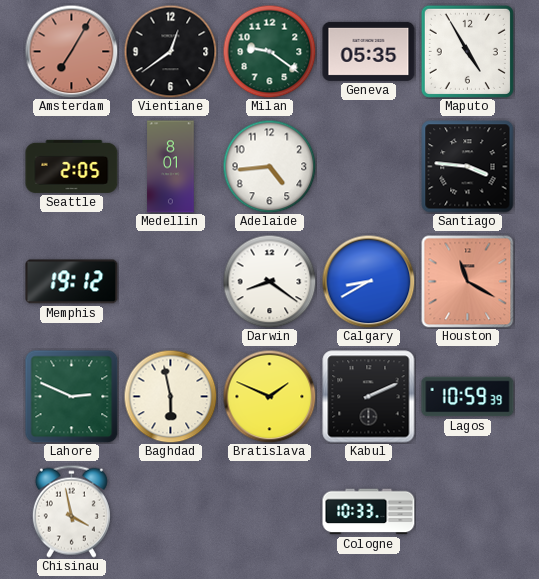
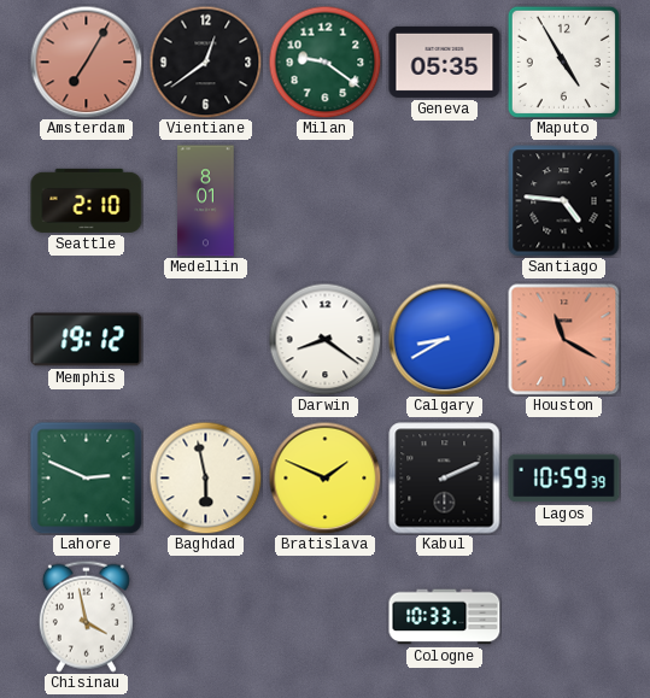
Seattle: 2:05 -> 2:10
Adelaide: 4:44 -> none
Santiago: 3:46 -> 4:46
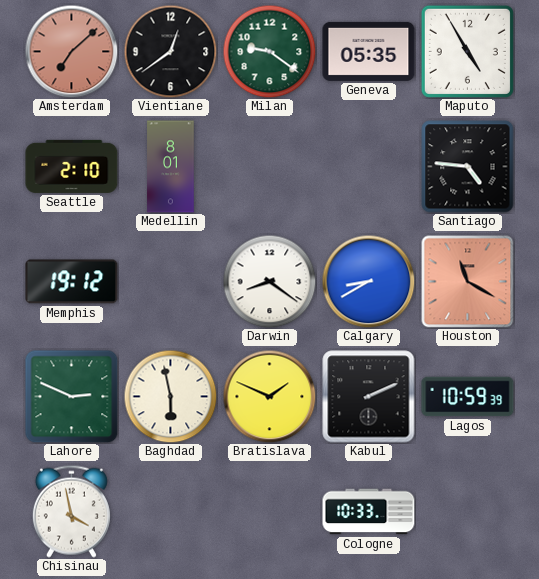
Amsterdam: 7:05 -> 7:08
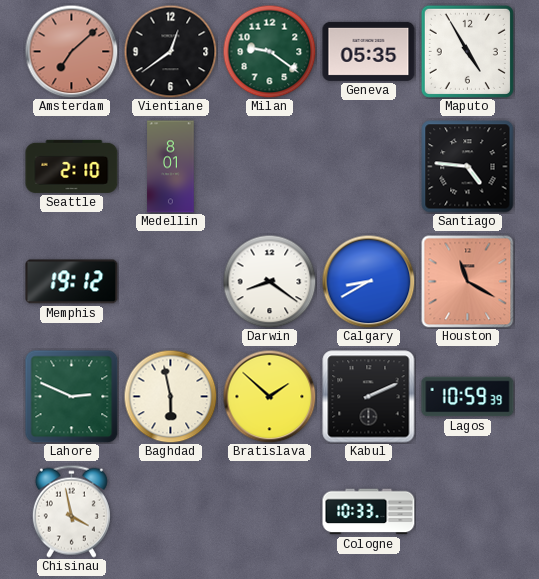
Bratislava: 1:49 -> 1:52
